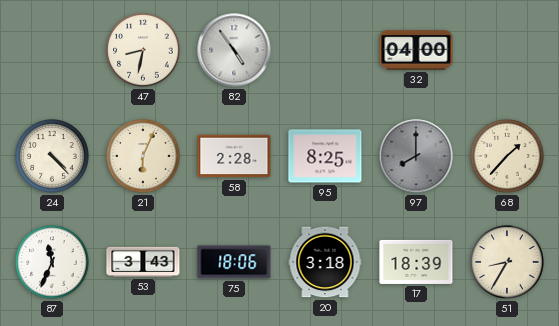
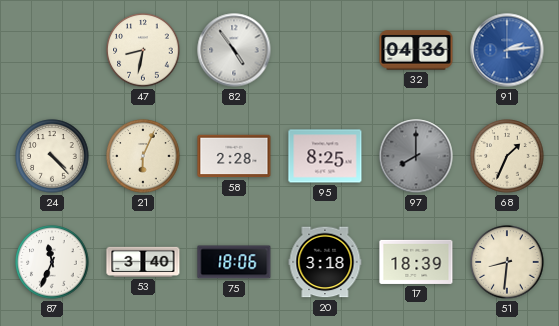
32: 04:00 -> 04:36
91: none -> 2:14
68: 1:37 -> 1:34
53: 3:43 -> 3:40
51: 8:35 -> 8:31
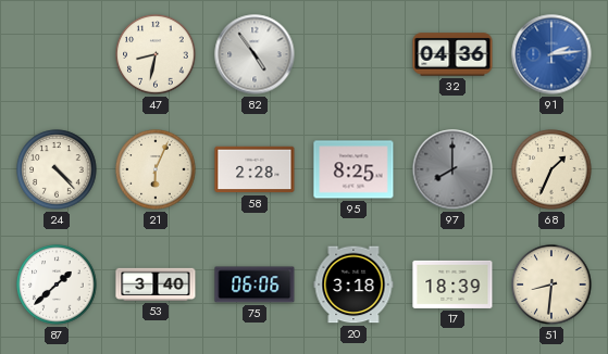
87: 11:34 -> 1:38
75: 18:06 -> 06:06
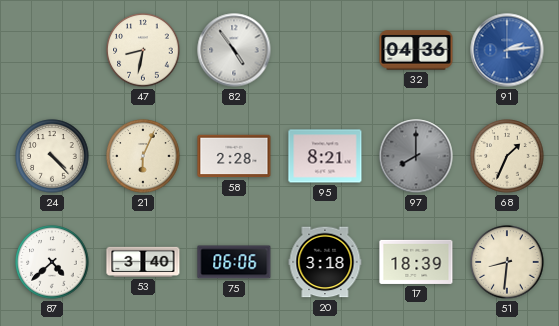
95: 8:25 -> 8:21
87: 1:38 -> 4:38
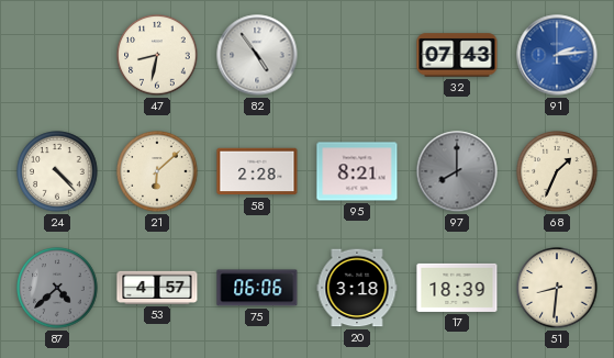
32: 04:36 -> 07:43
21: 6:04 -> 6:08
87 dial: white -> grey
53: 3:40 -> 4:57
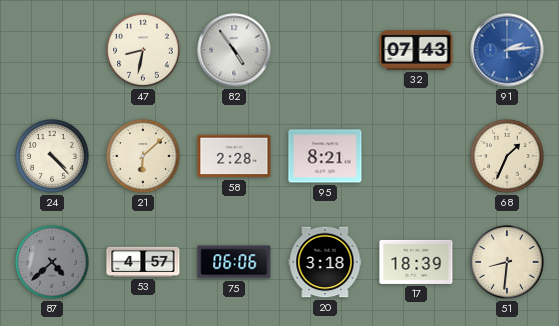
97: 8:00 -> none
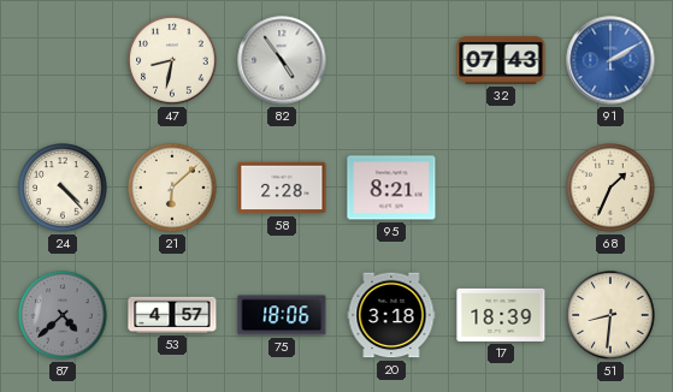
91: 2:14 -> 2:10
75: 06:06 -> 18:06
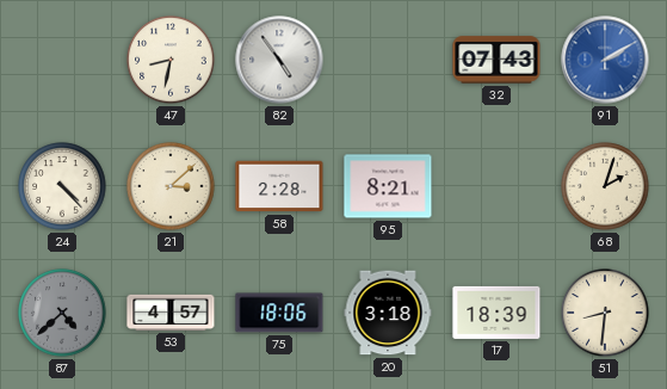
21: 6:08 -> 3:08
68: 1:34 -> 2:03
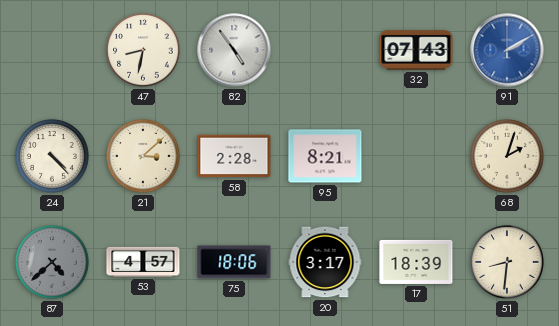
20: 3:18 -> 3:17
